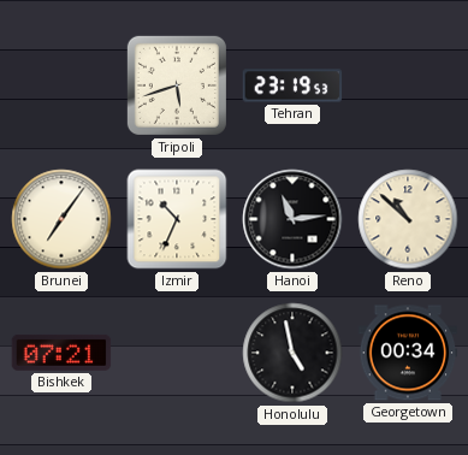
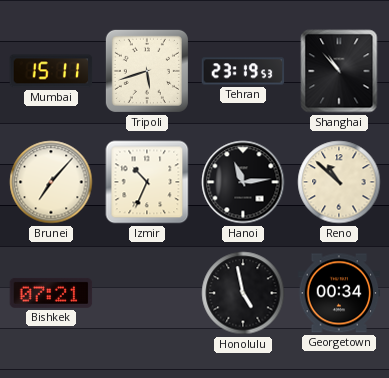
Mumbai: none -> 15:11
Shanghai: none -> 10:53
Brunei: 7:06 -> 7:07
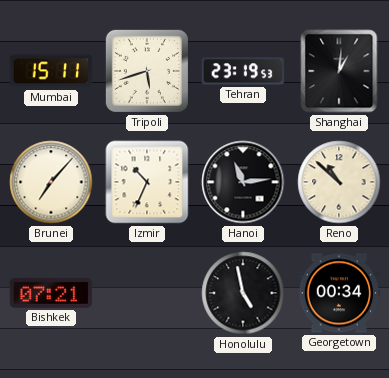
Shanghai: 10:53 -> 1:01
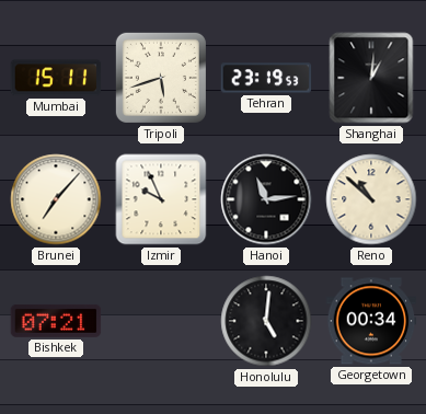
Izmir: 10:34 -> 9:56
Honolulu: 4:58 -> 5:01
